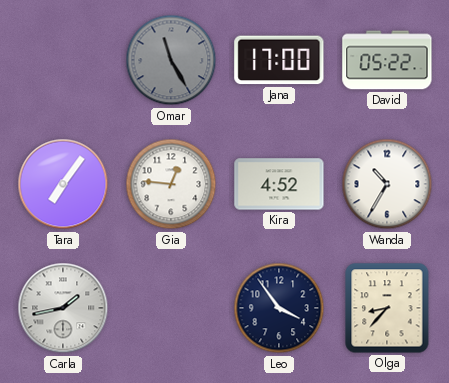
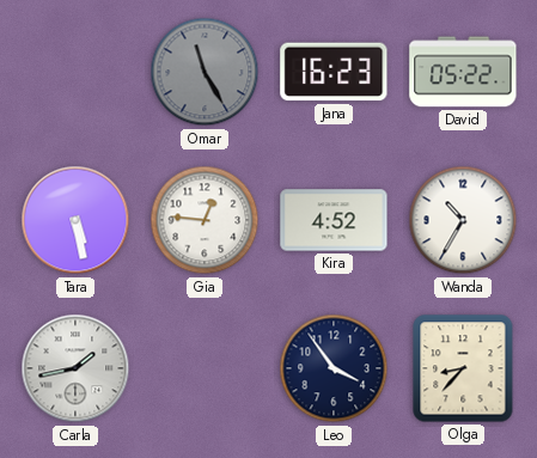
Jana: 17:00 -> 16:23
Tara: 7:06 -> 5:28
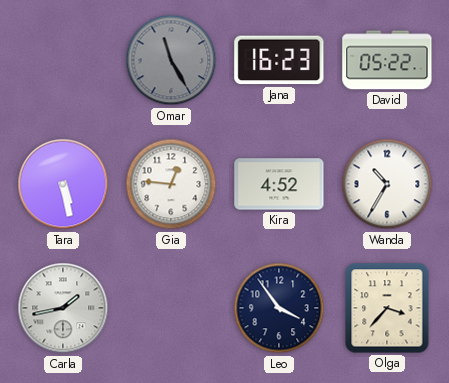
Olga: 8:37 -> 3:37
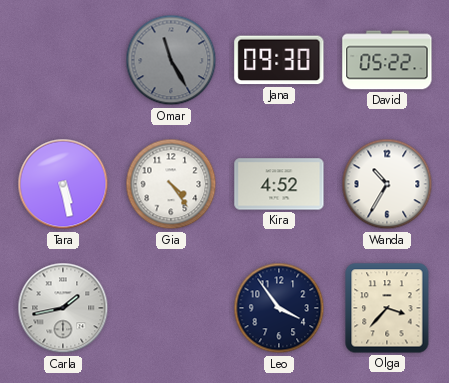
Jana: 16:23 -> 09:30
Gia: 12:46 -> 4:24
